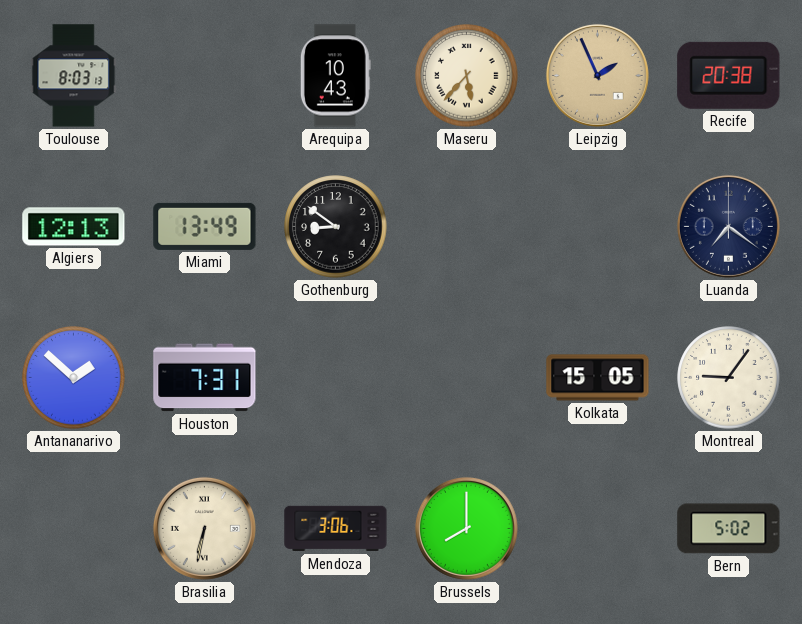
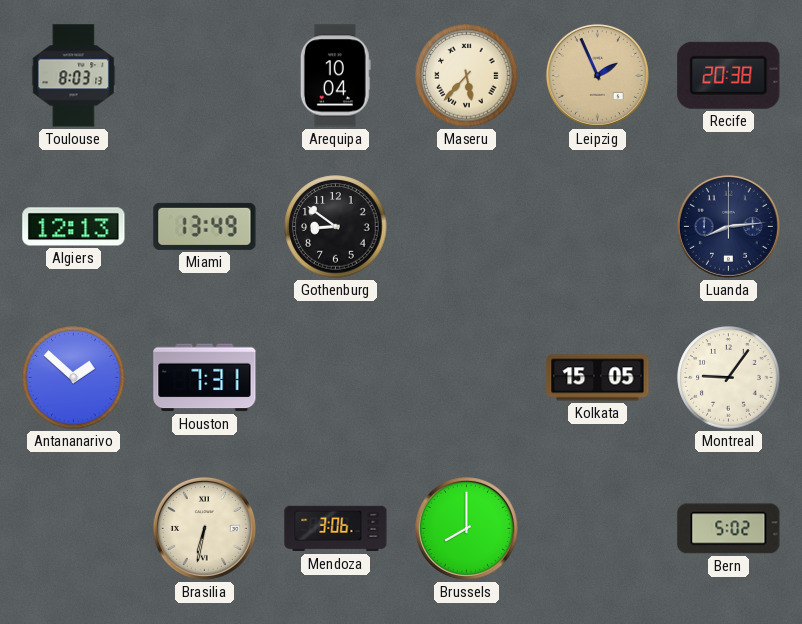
Arequipa: 10:43 -> 10:04
Luanda: 7:21 -> 8:14
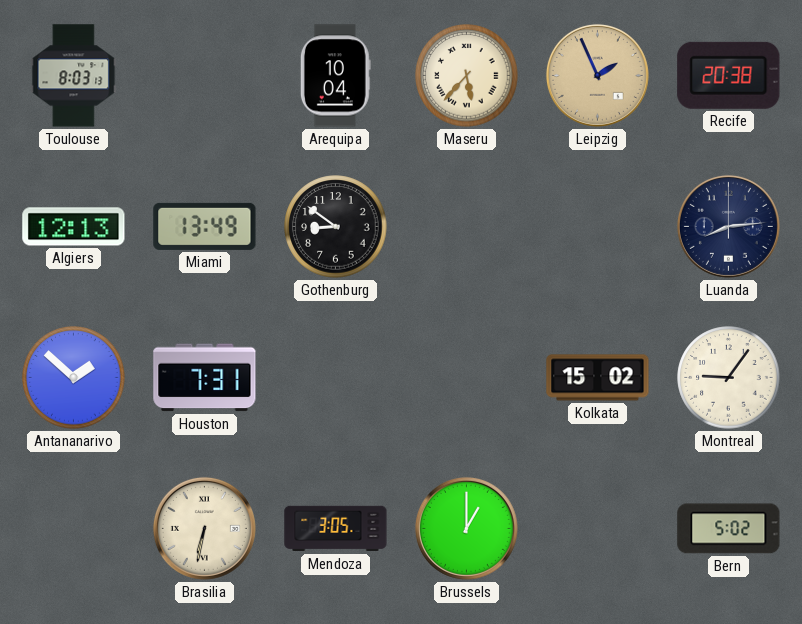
Kolkata: 15:05 -> 15:02
Mendoza: 3:06 -> 3:05
Brussels: 8:00 -> 1:00
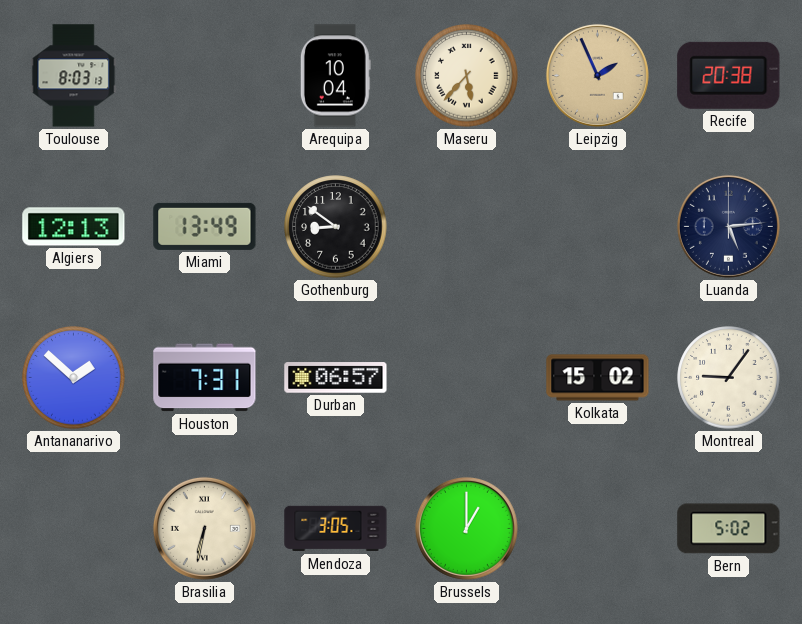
Luanda: 8:14 -> 5:14
Durban: none -> 06:57
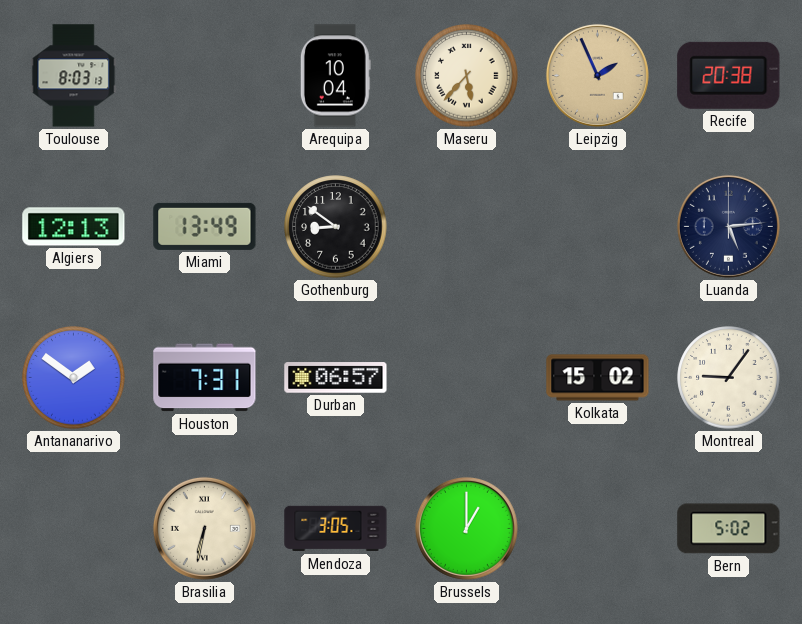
Antananarivo: 1:52 -> 1:51
